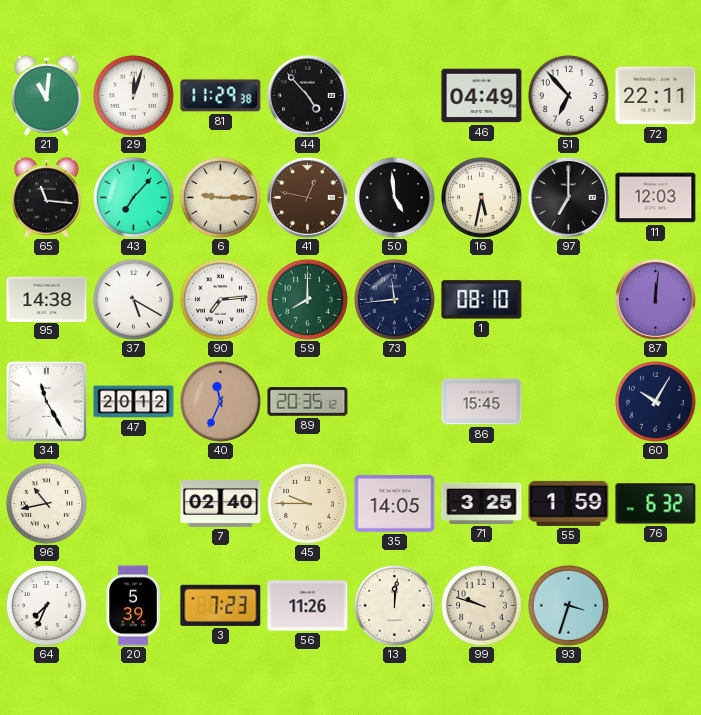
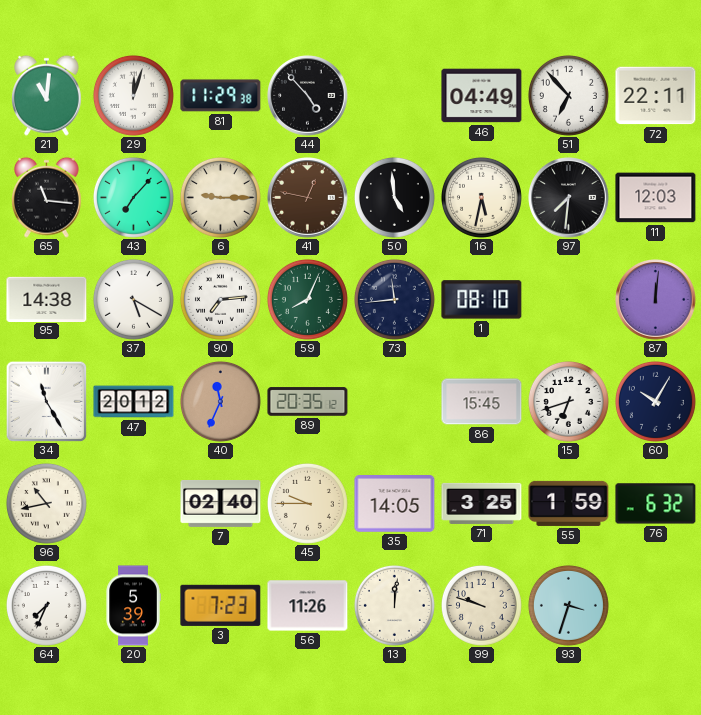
97: 7:00 -> 7:31
59: 8:00 -> 8:04
15: none -> 6:42
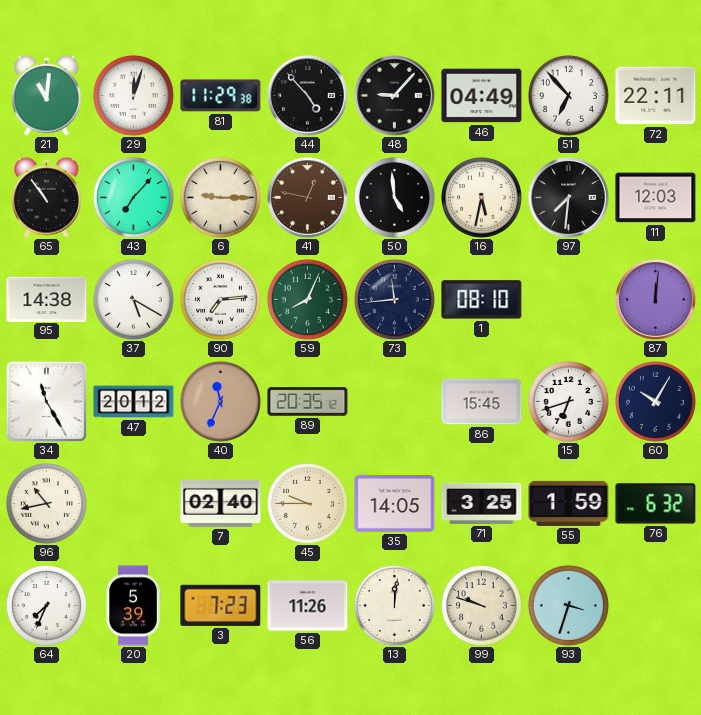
48: none -> 9:07
65: 11:16 -> 10:54
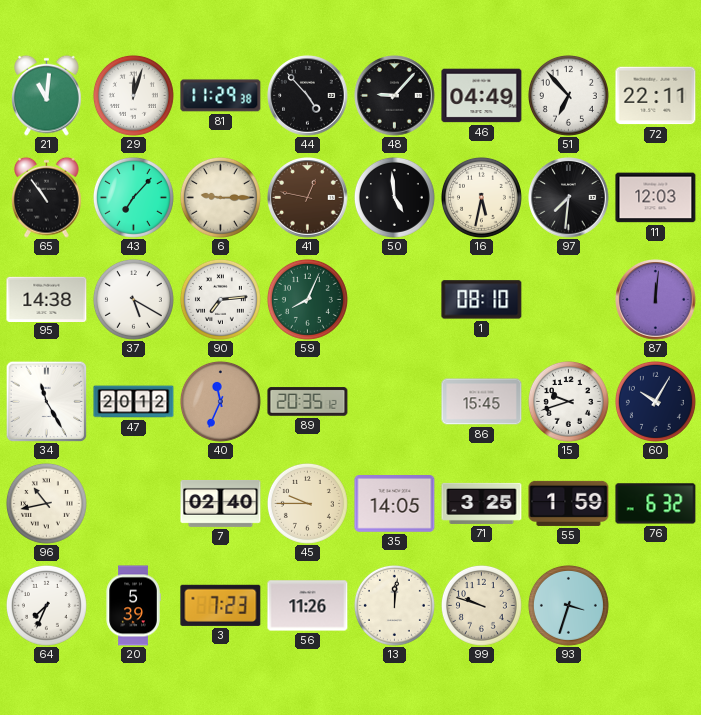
73: 11:44 -> none
15: 6:42 -> 9:42
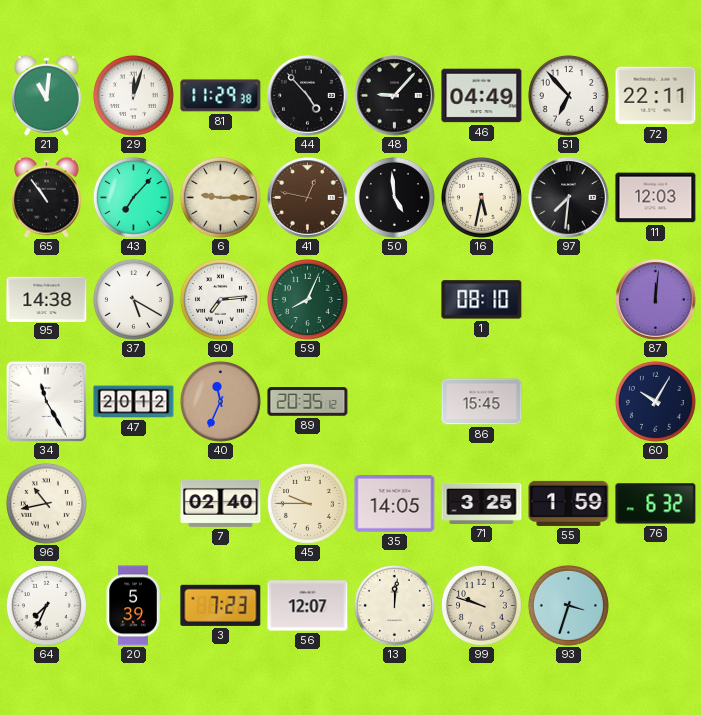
15: 9:42 -> none
56: 11:26 -> 12:07
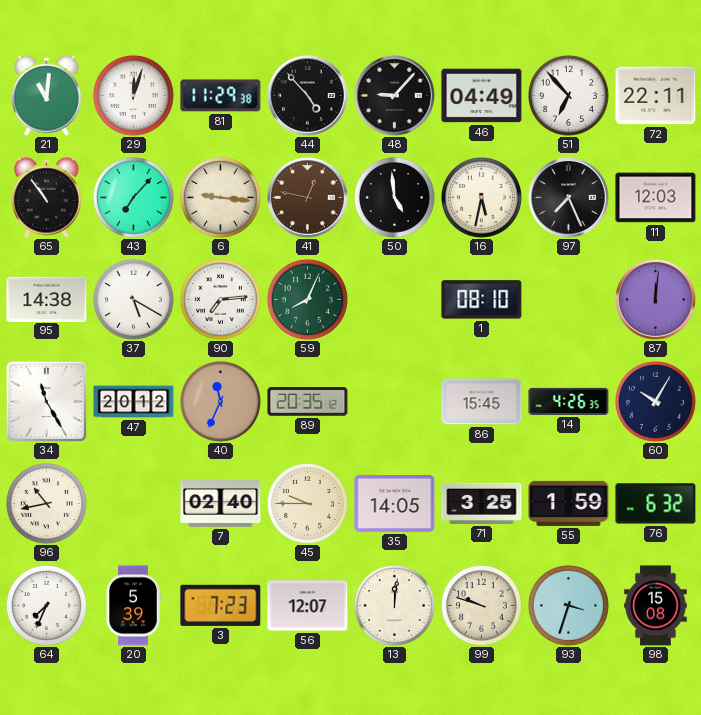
6: 9:15 -> 9:16
97: 7:31 -> 7:26
14: none -> 4:26
98: none -> 15:08
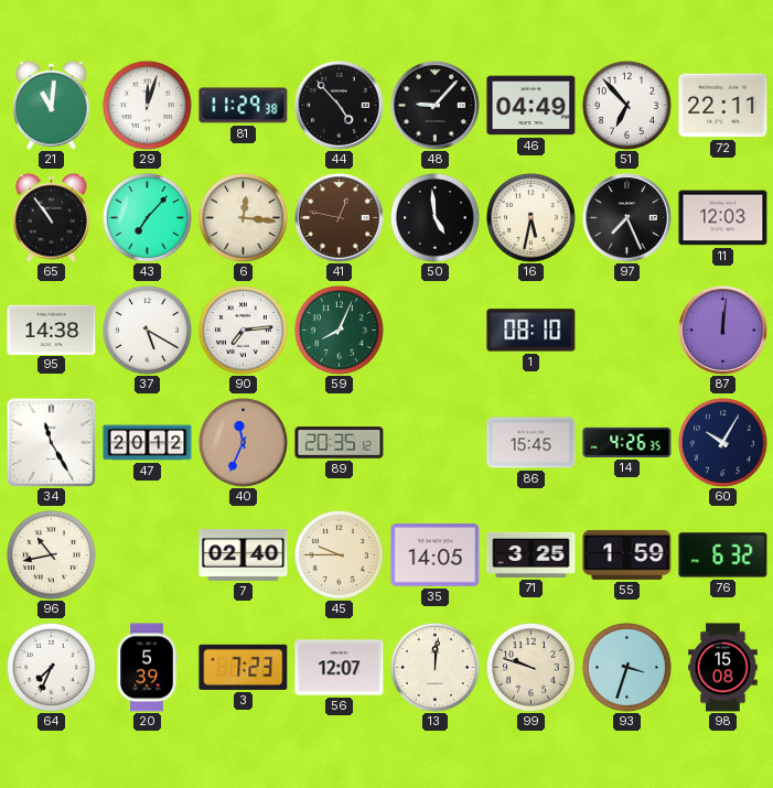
6: 9:16 -> 12:16
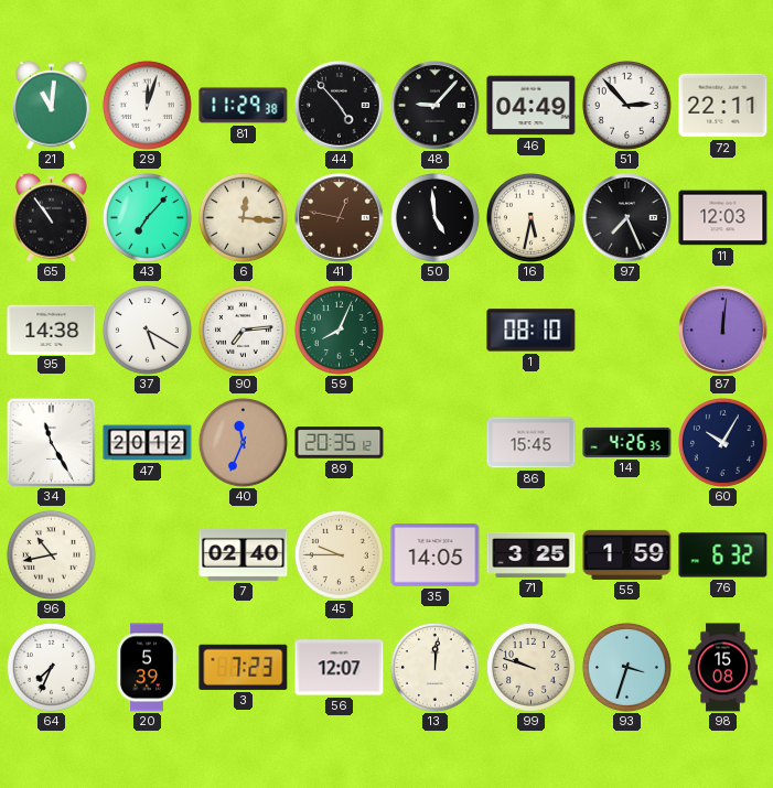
51: 6:53 -> 2:53
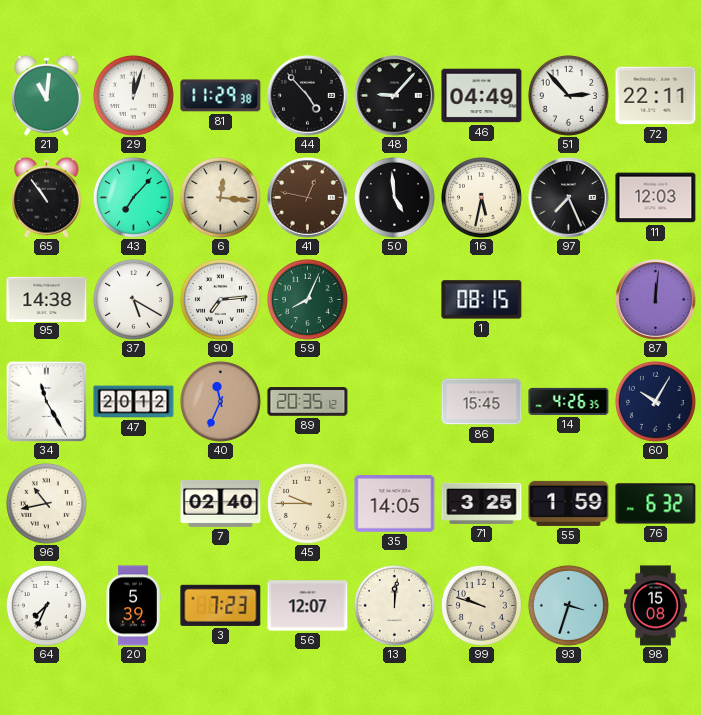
1: 08:10 -> 08:15
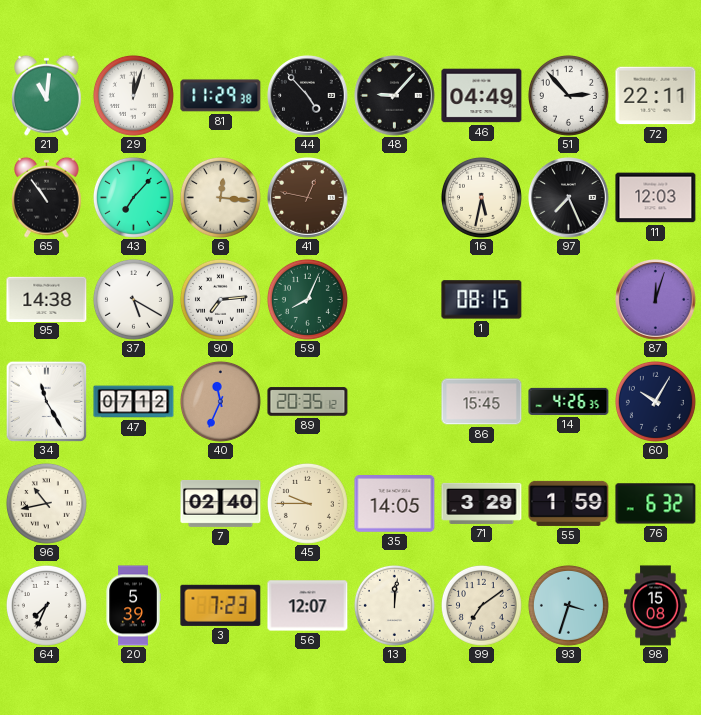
50: 4:59 -> none
87: 12:01 -> 12:03
47: 20:12 -> 07:12
71: 3:25 -> 3:29
99: 9:48 -> 7:09
